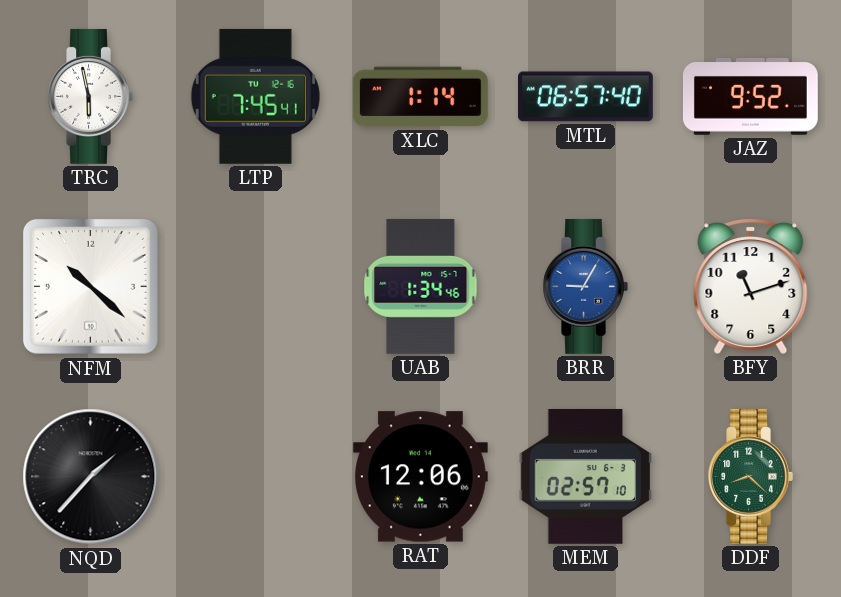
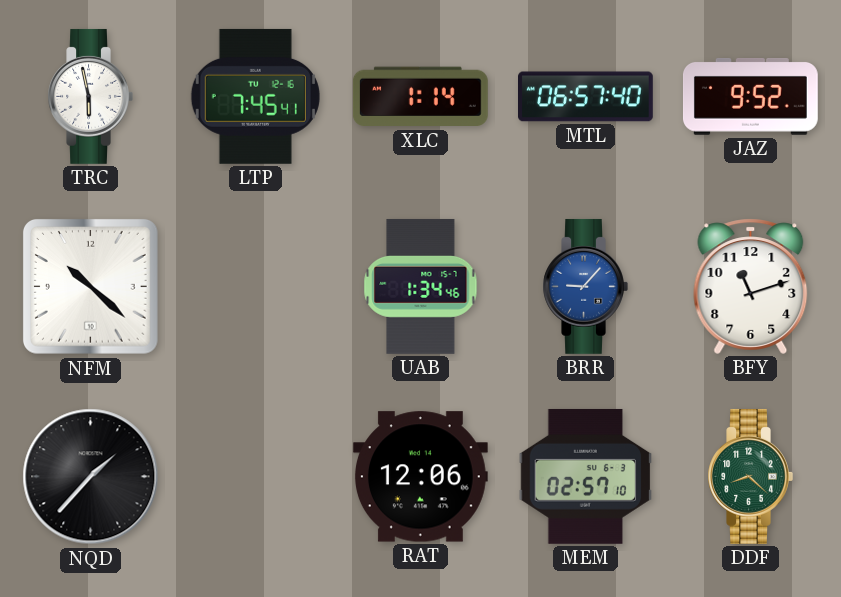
BRR: 9:05 -> 9:07
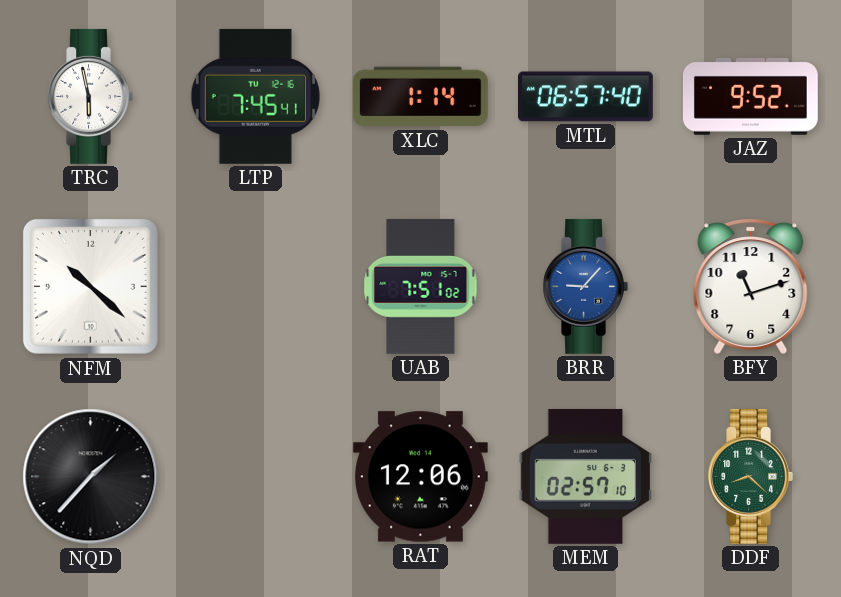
UAB: 1:34 -> 7:51
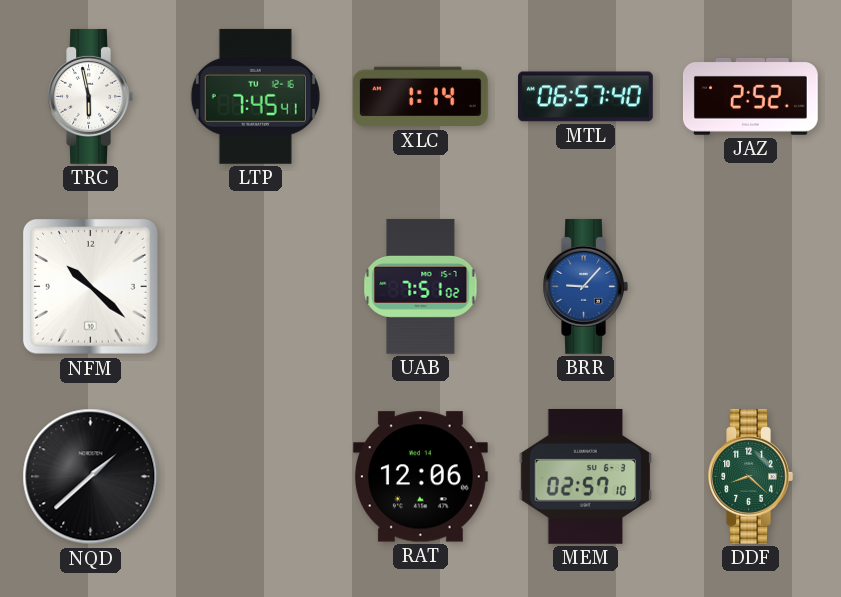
JAZ: 9:52 -> 2:52
BFY: 11:12 -> none
NQD: 1:37 -> 1:38
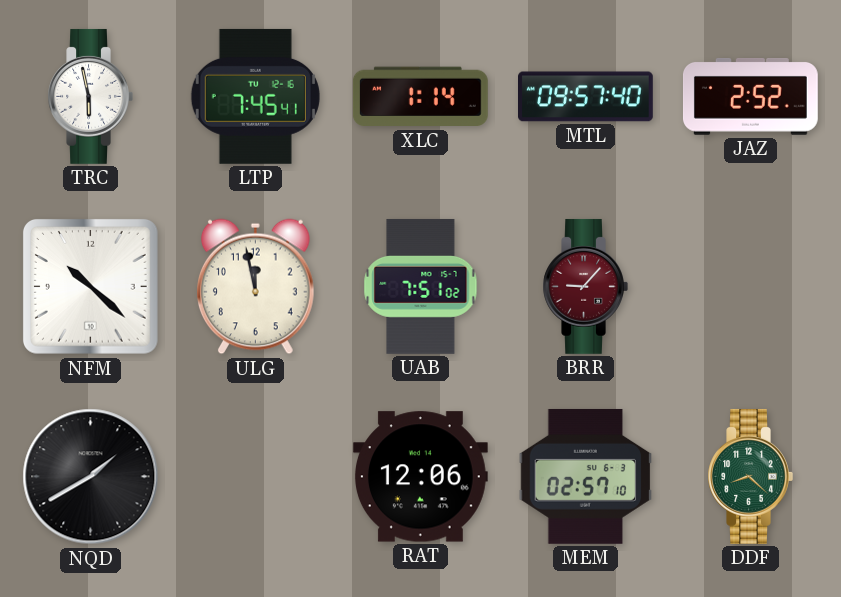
MTL: 06:57 -> 09:57
ULG: none -> 11:58
BRR dial: blue -> burgundy
NQD: 1:38 -> 1:40
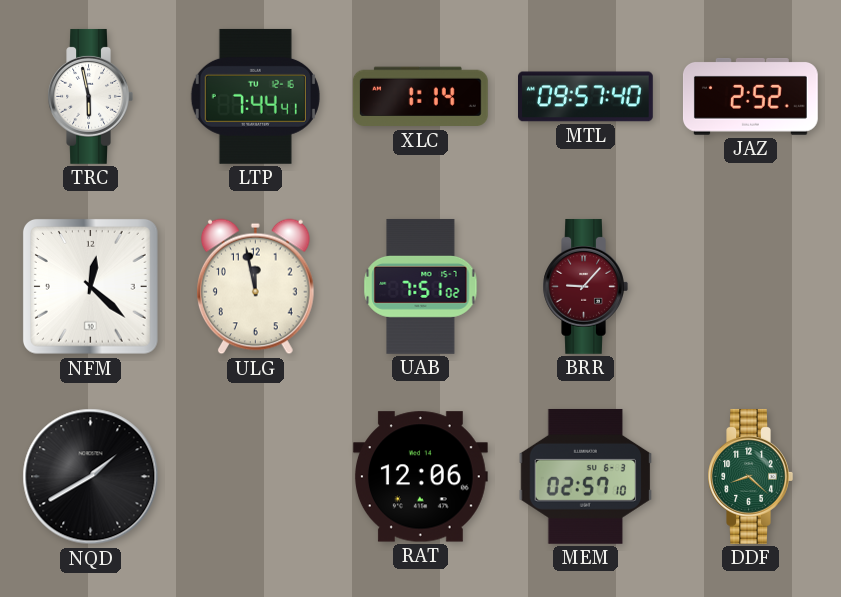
LTP: 7:45 -> 7:44
NFM: 10:22 -> 12:22
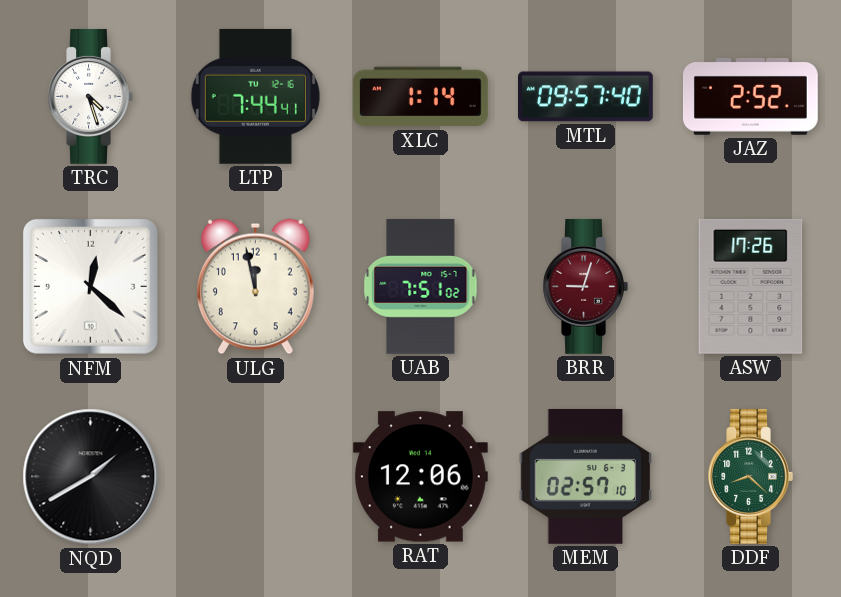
TRC: 5:58 -> 4:27
BRR: 9:07 -> 9:03
ASW: none -> 17:26
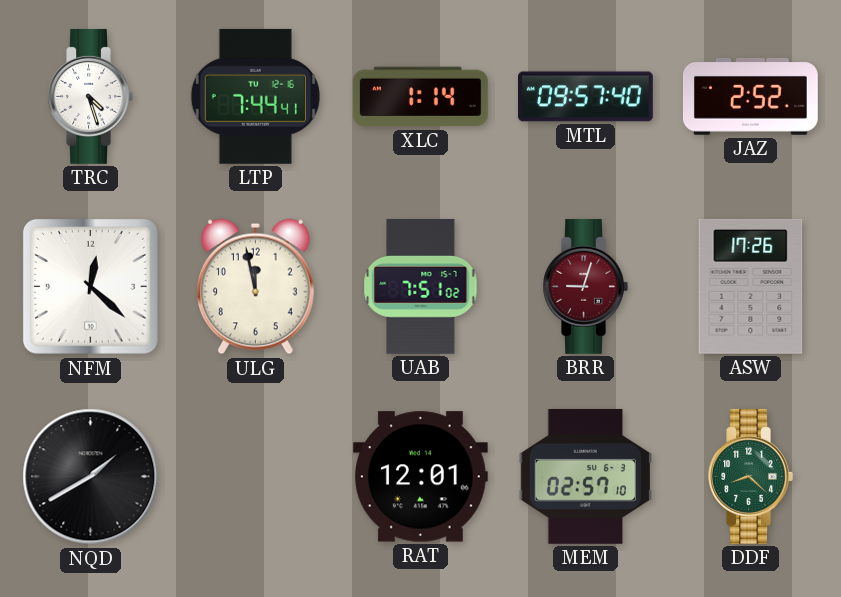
RAT: 12:06 -> 12:01
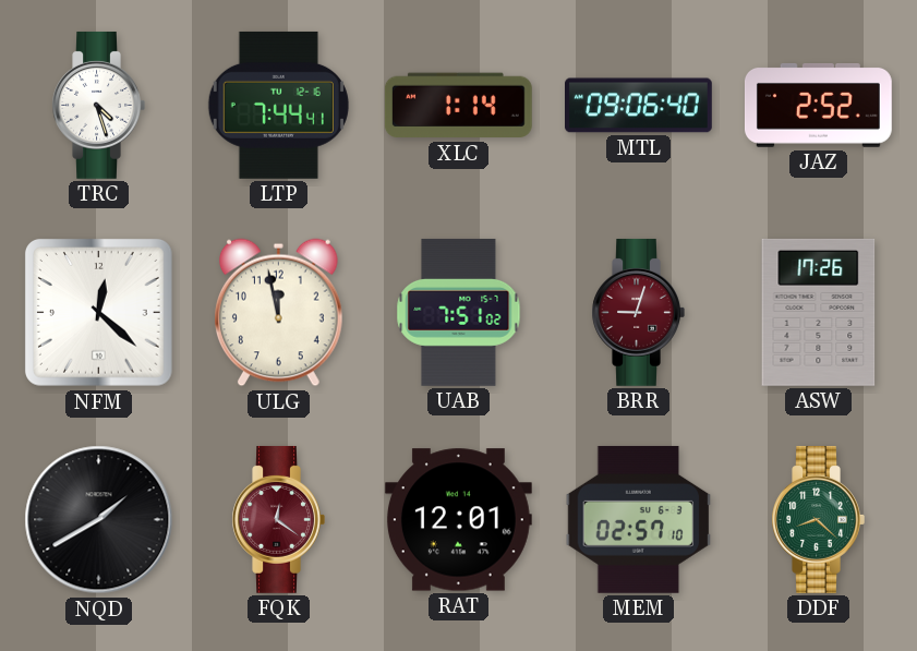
MTL: 09:57 -> 09:06
FQK: none -> 12:21
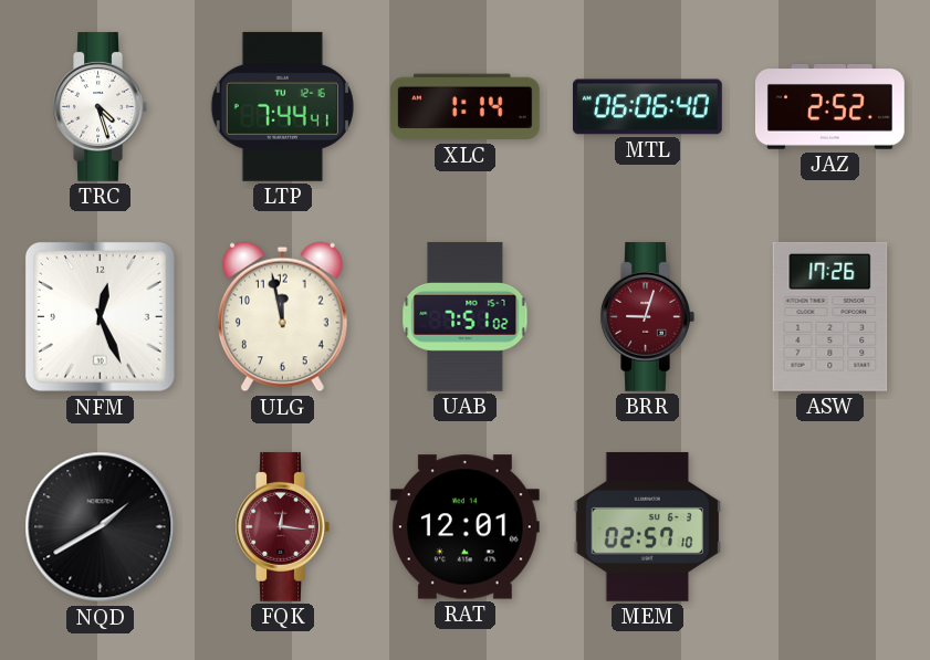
MTL: 09:06 -> 06:06
NFM: 12:22 -> 12:26
FQK: 12:21 -> 12:16
DDF: 8:22 -> none
